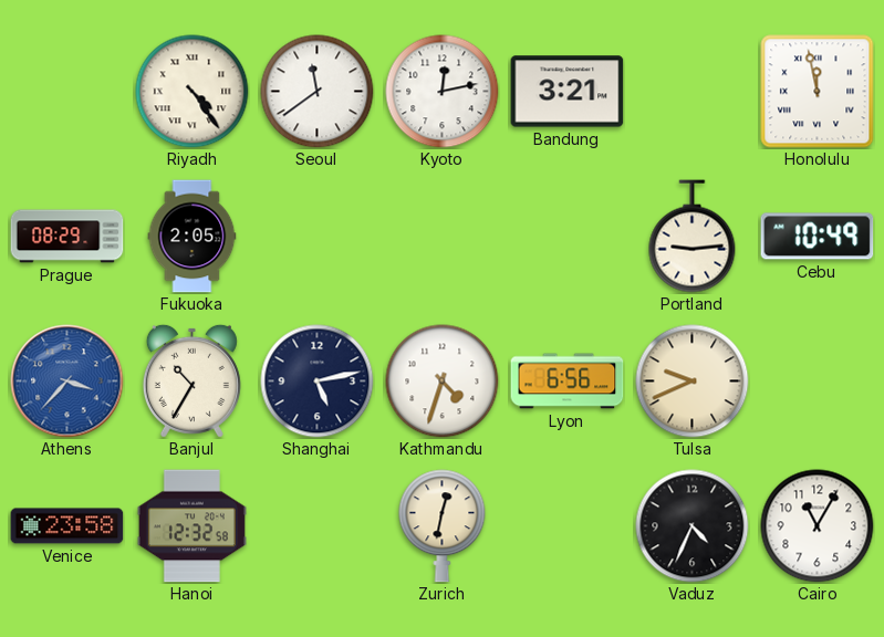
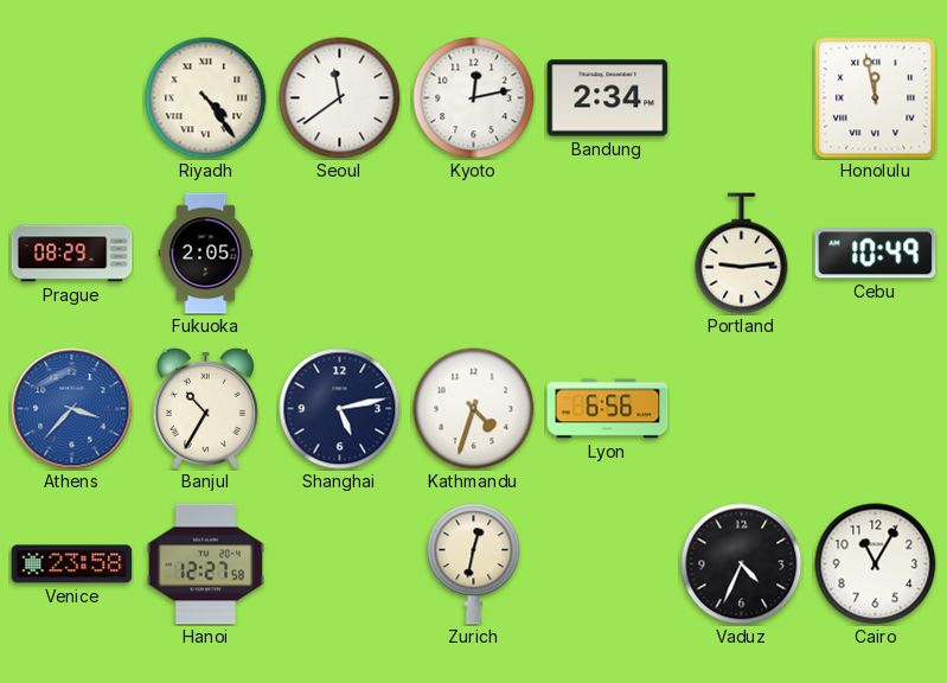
Bandung: 3:21 -> 2:34
Tulsa: 9:41 -> none
Hanoi: 12:32 -> 12:27
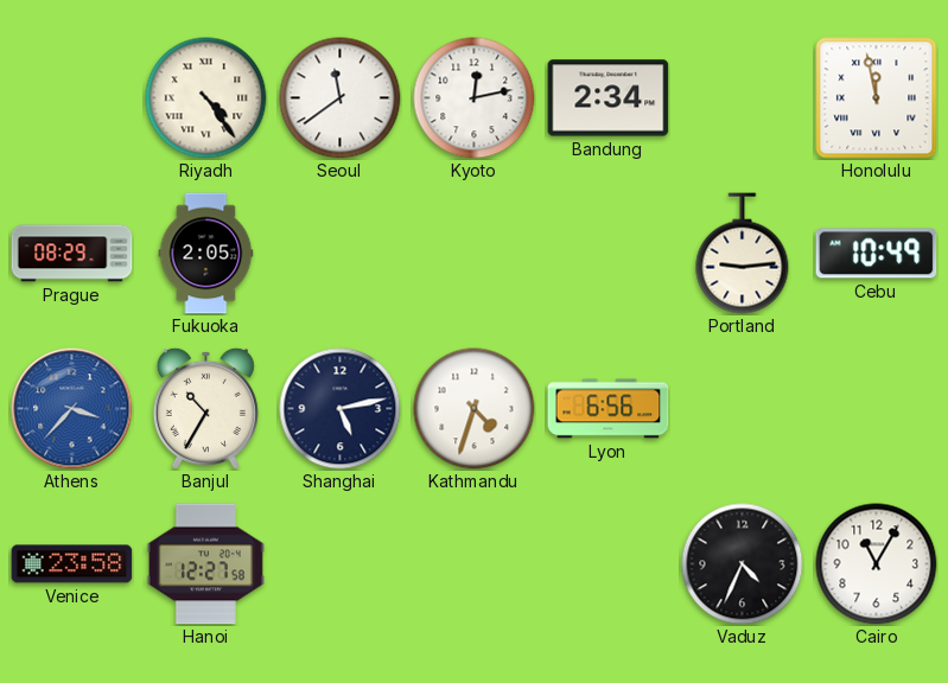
Zurich: 12:32 -> none
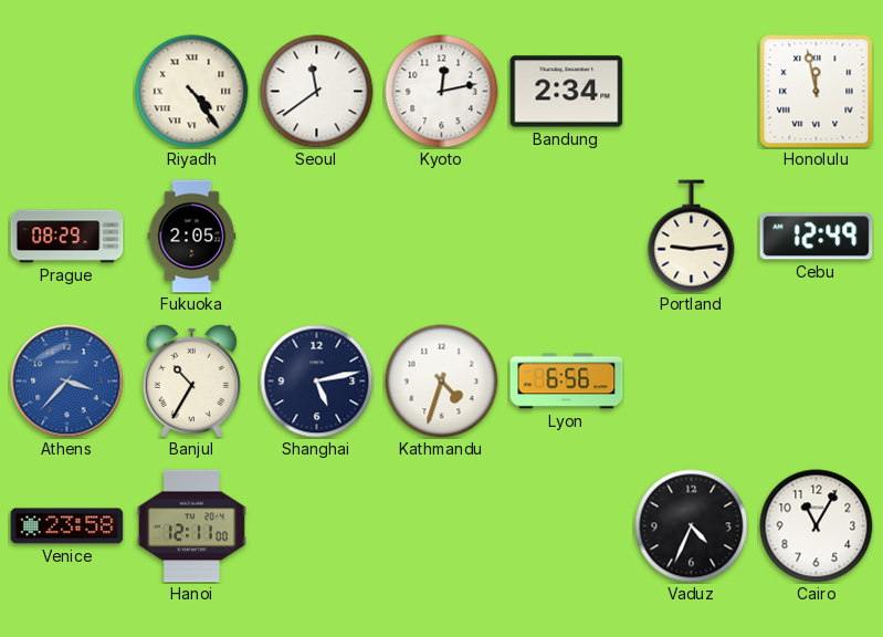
Cebu: 10:49 -> 12:49
Hanoi: 12:27 -> 12:11
